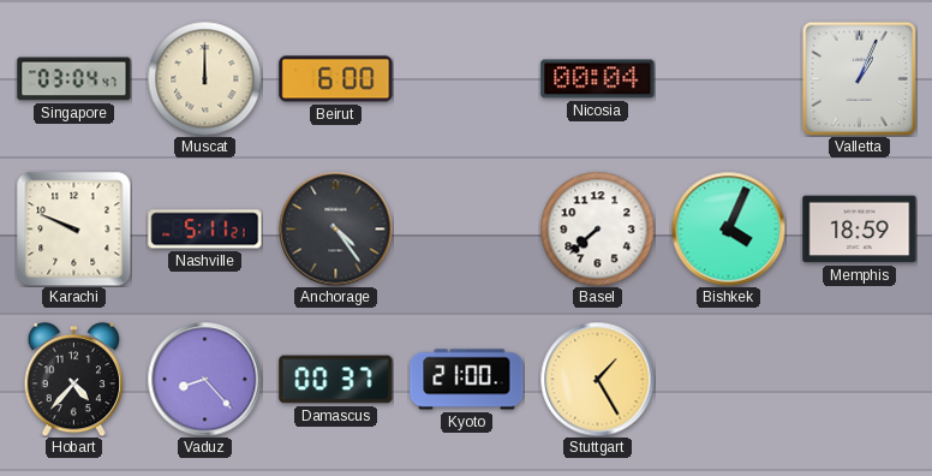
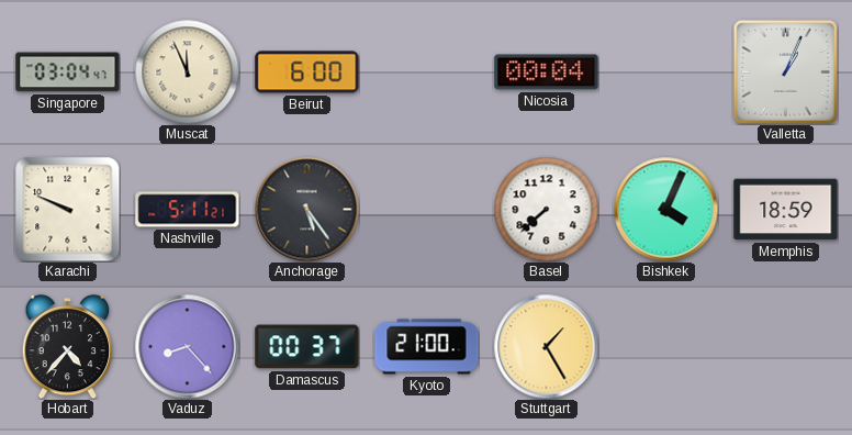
Muscat: 12:00 -> 11:56
Anchorage: 4:24 -> 5:24
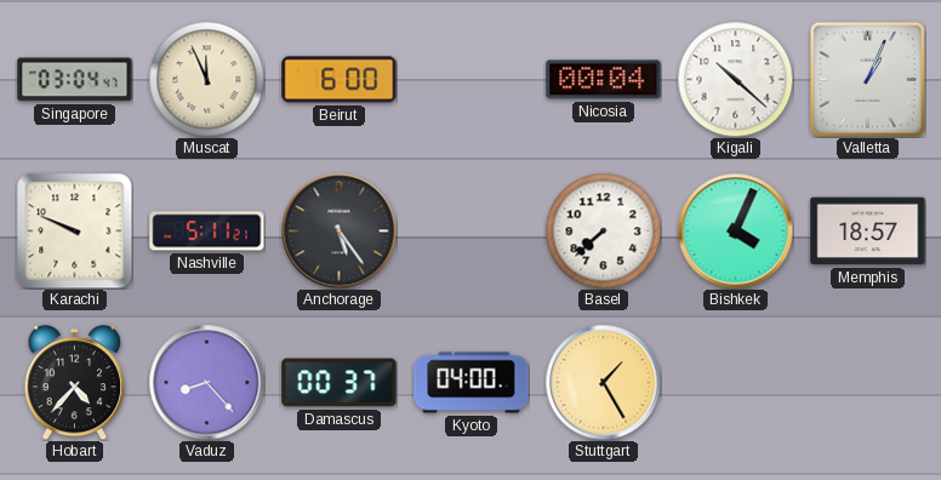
Kigali: none -> 10:22
Memphis: 18:59 -> 18:57
Kyoto: 21:00 -> 04:00
